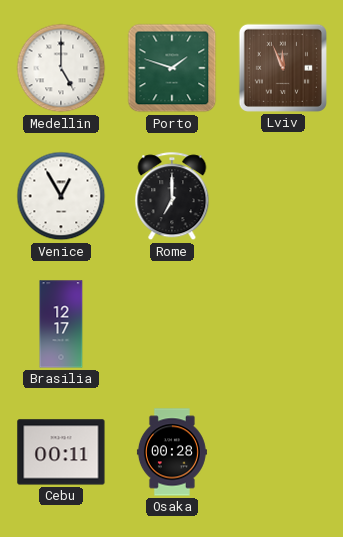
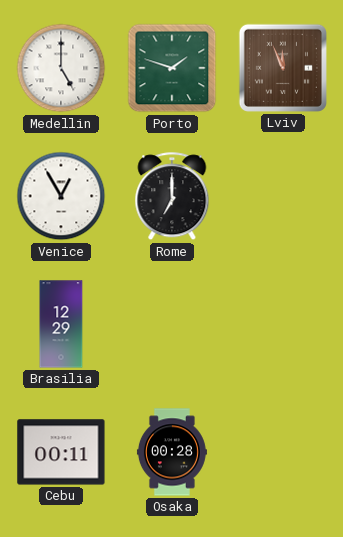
Brasilia: 12:17 -> 12:29
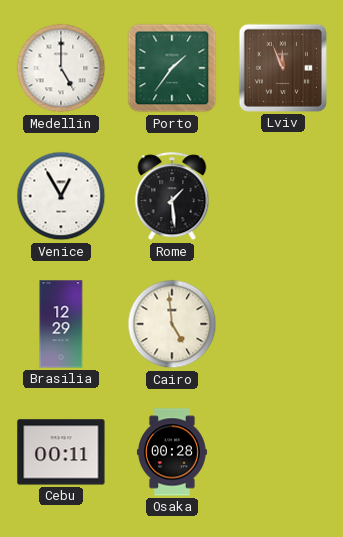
Porto: 1:48 -> 1:36
Rome: 7:00 -> 1:29
Cairo: none -> 4:59
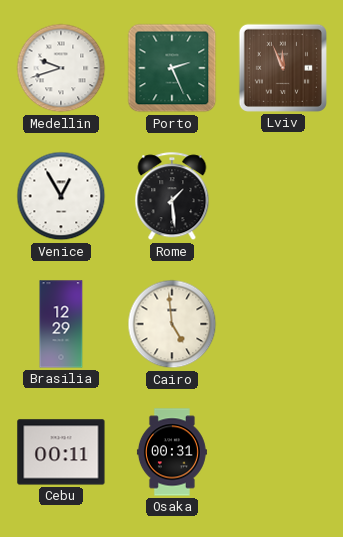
Medellin: 5:00 -> 9:42
Porto: 1:36 -> 2:26
Osaka: 00:28 -> 00:31
